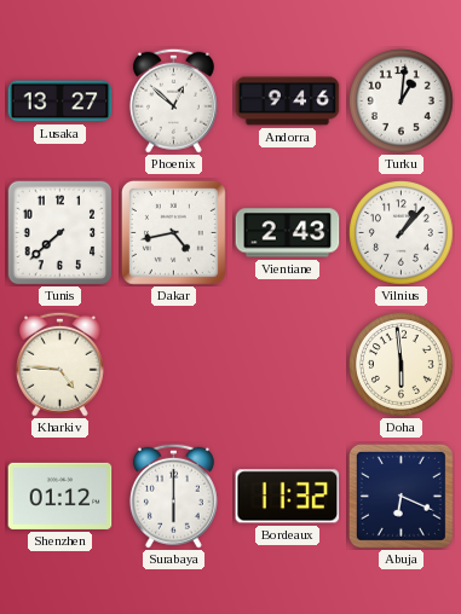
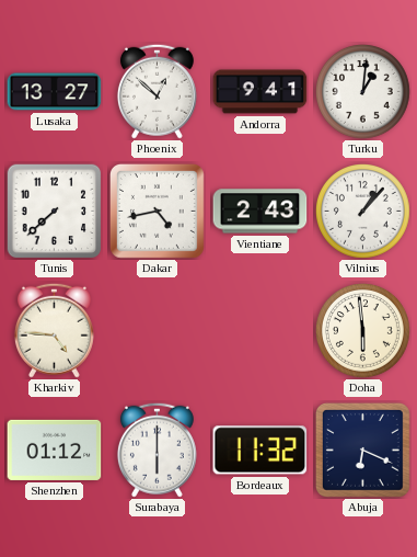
Andorra: 9:46 -> 9:41
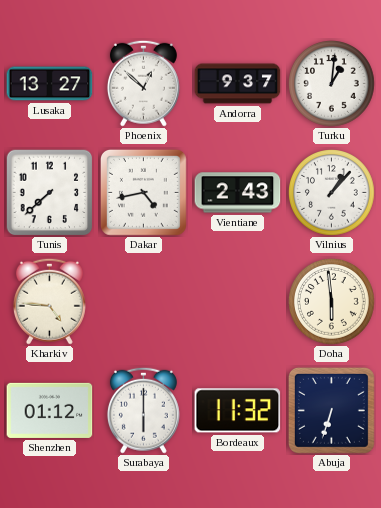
Andorra: 9:41 -> 9:37
Abuja: 6:19 -> 6:33
